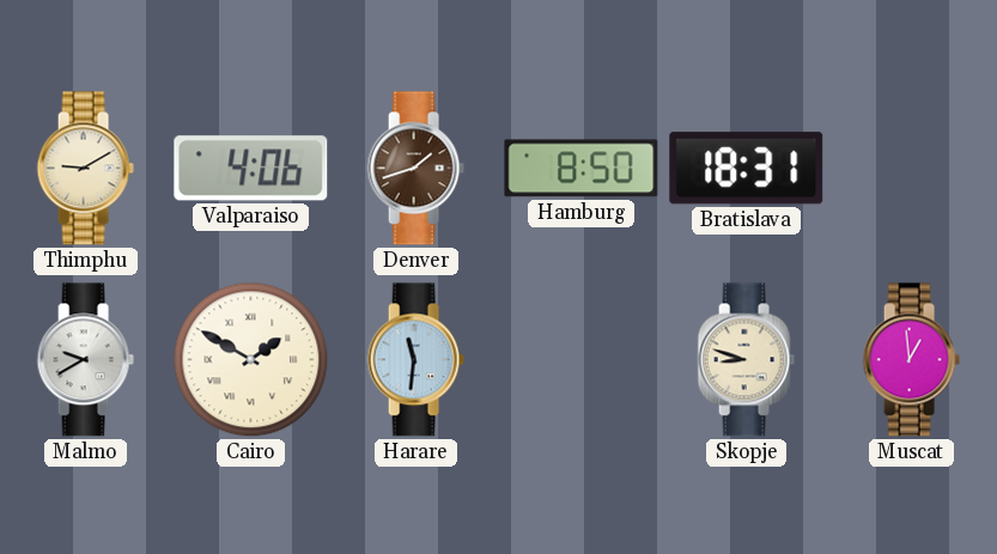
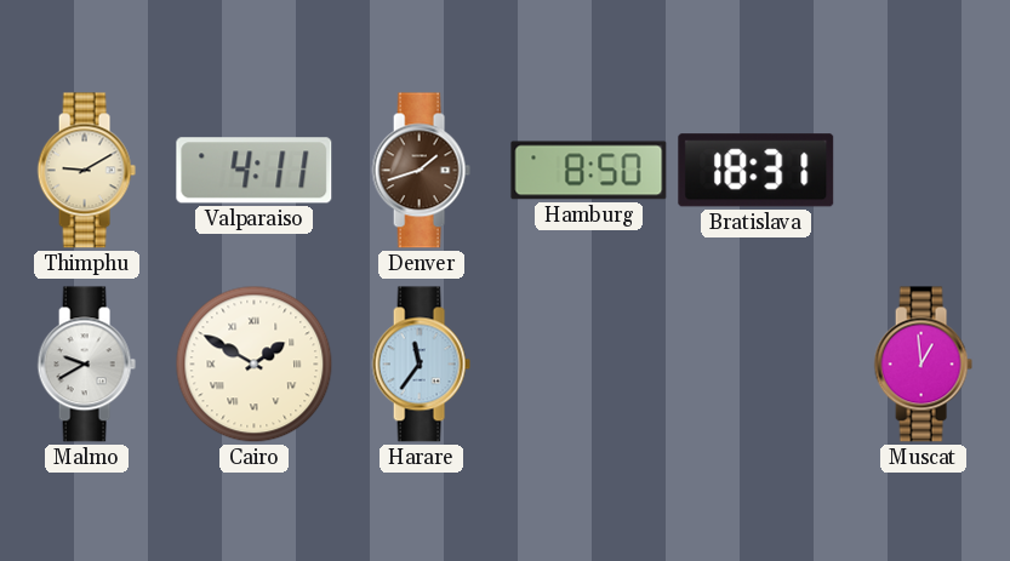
Valparaiso: 4:06 -> 4:11
Harare: 11:31 -> 11:36
Skopje: 8:48 -> none
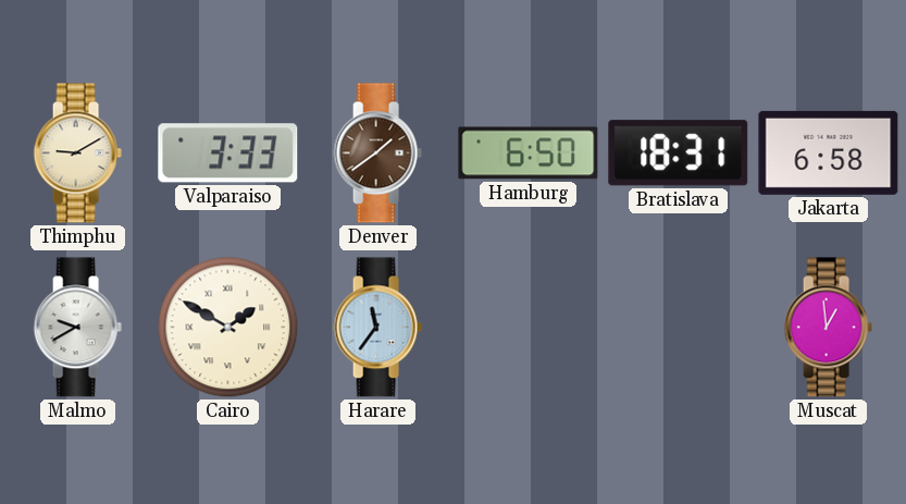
Valparaiso: 4:11 -> 3:33
Denver: 1:42 -> 1:39
Hamburg: 8:50 -> 6:50
Jakarta: none -> 6:58
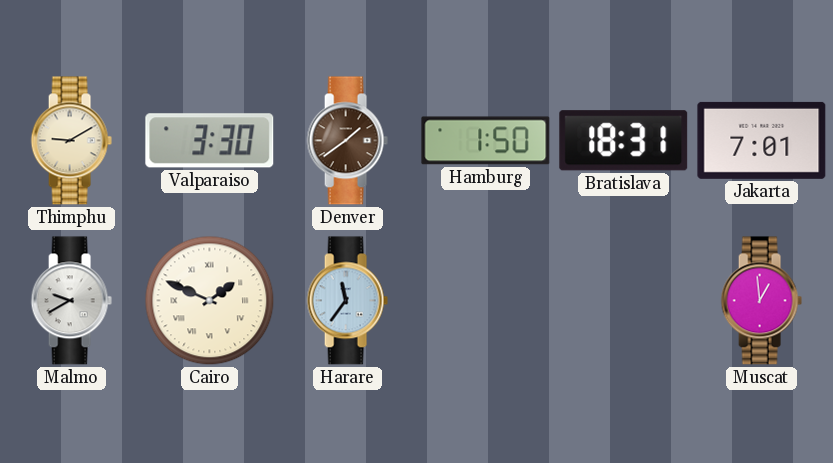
Valparaiso: 3:33 -> 3:30
Hamburg: 6:50 -> 1:50
Jakarta: 6:58 -> 7:01
Cairo: 1:50 -> 1:49
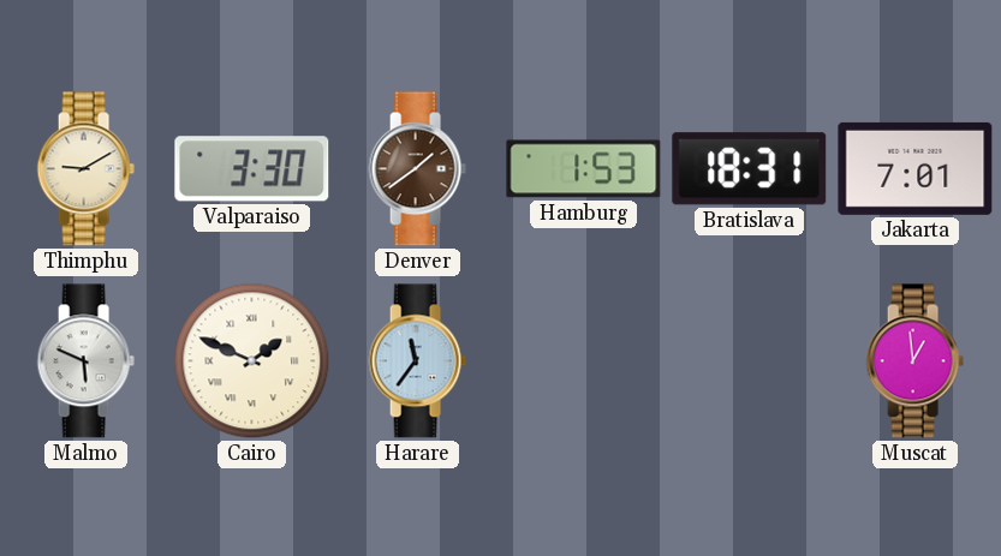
Hamburg: 1:50 -> 1:53
Malmo: 9:40 -> 5:49
